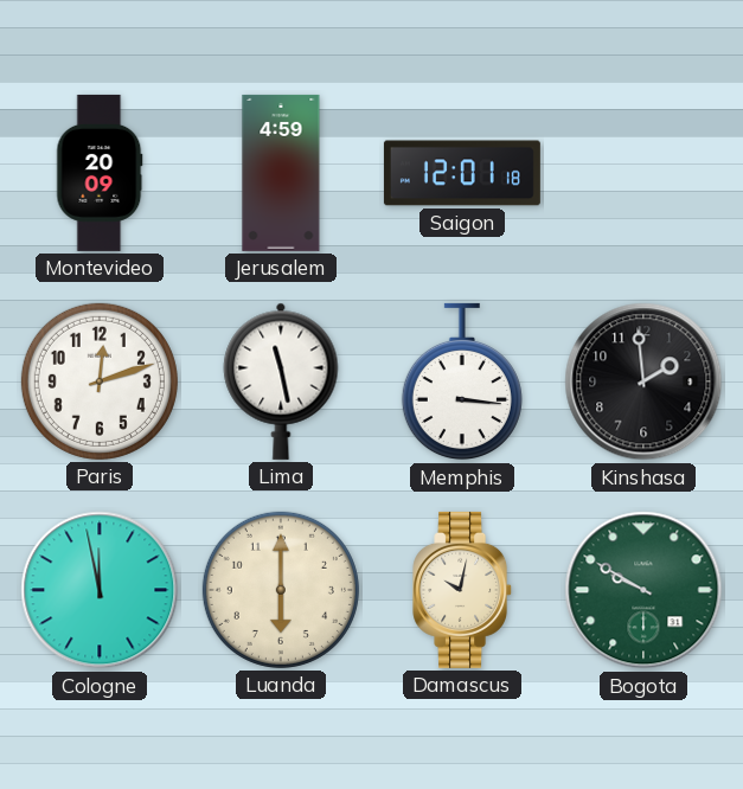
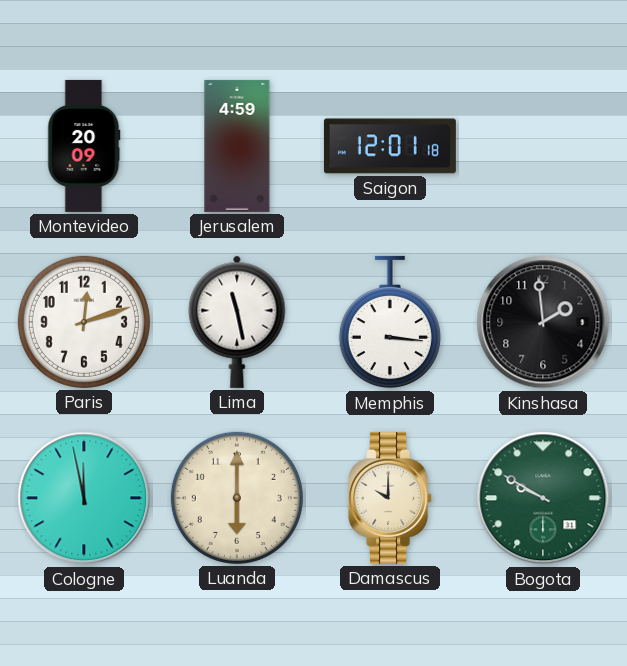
Damascus: 10:02 -> 10:00
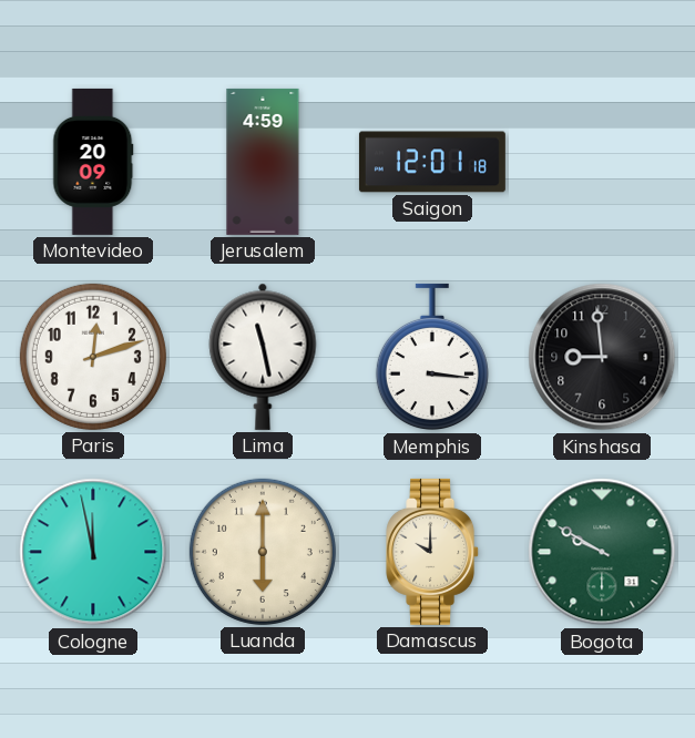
Kinshasa: 1:59 -> 8:59
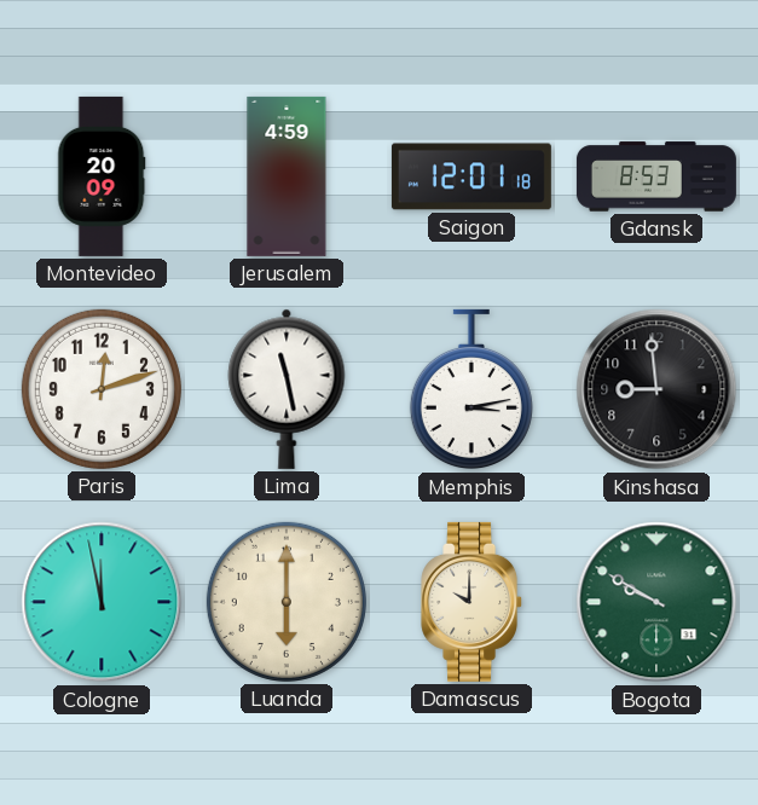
Gdansk: none -> 8:53
Memphis: 3:16 -> 3:13
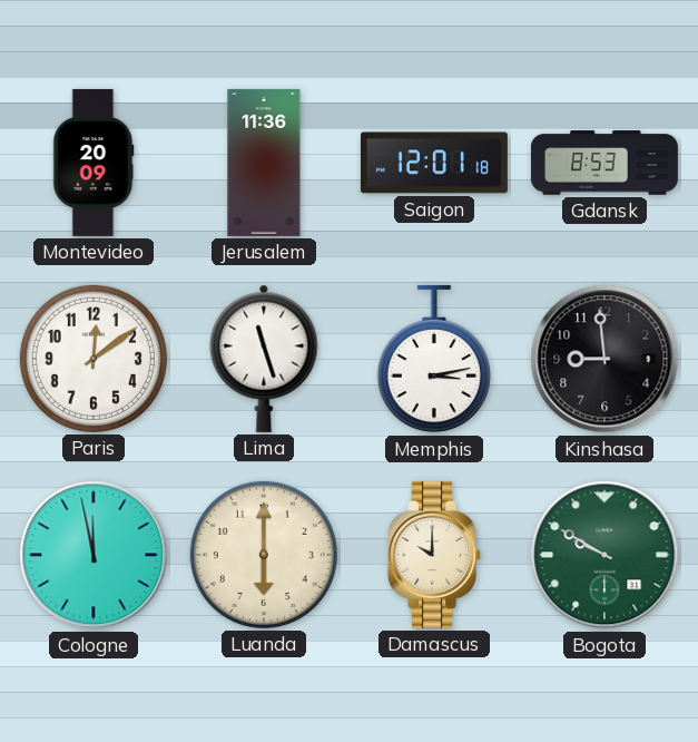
Jerusalem: 4:59 -> 11:36
Paris: 12:12 -> 12:09
Lima: 11:28 -> 11:27
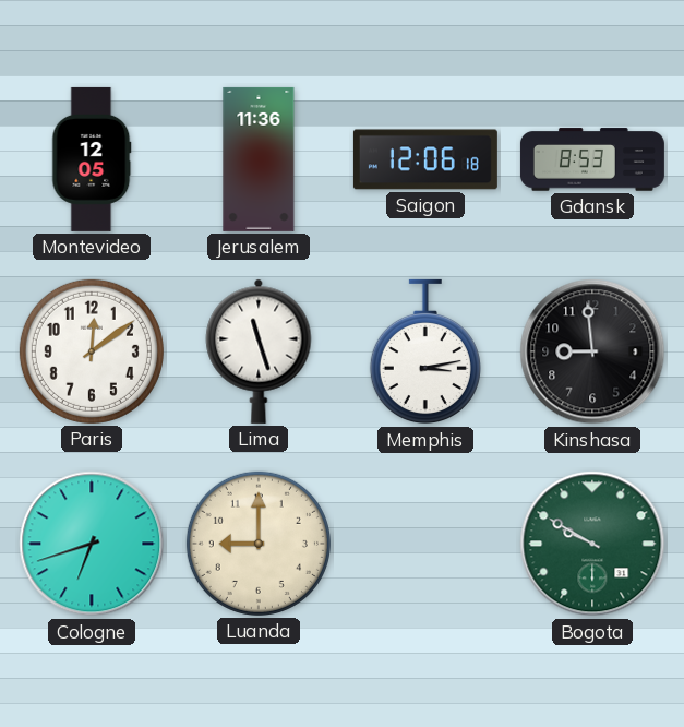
Montevideo: 20:09 -> 12:05
Saigon: 12:01 -> 12:06
Cologne: 11:58 -> 6:42
Luanda: 6:00 -> 9:00
Damascus: 10:00 -> none
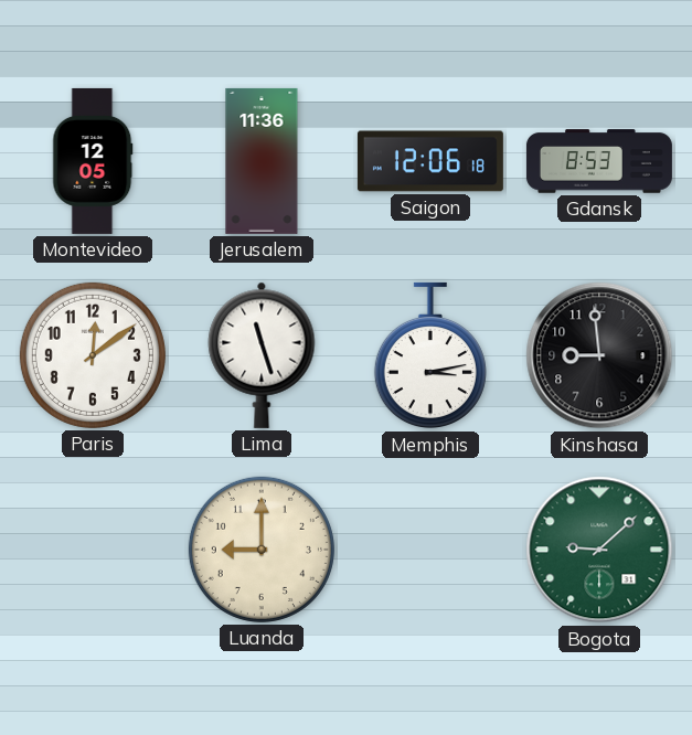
Cologne: 6:42 -> none
Bogota: 9:50 -> 9:08
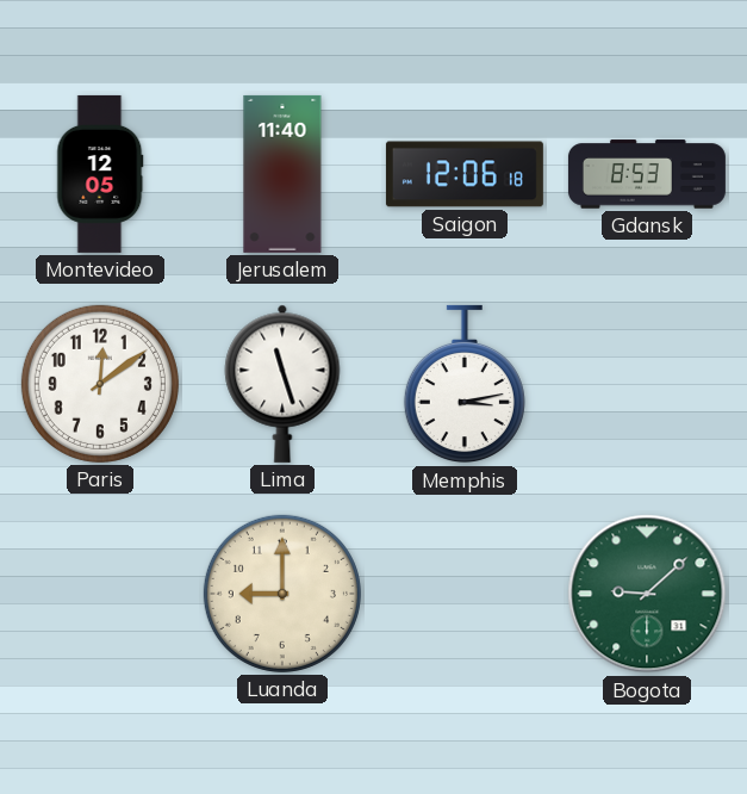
Jerusalem: 11:36 -> 11:40
Kinshasa: 8:59 -> none
